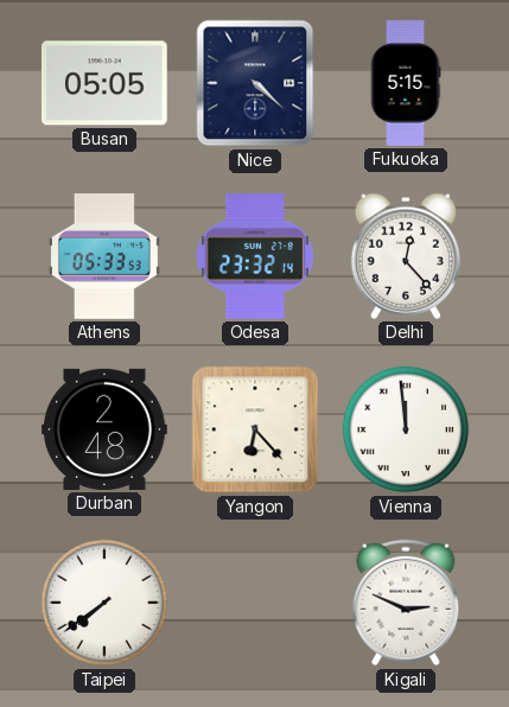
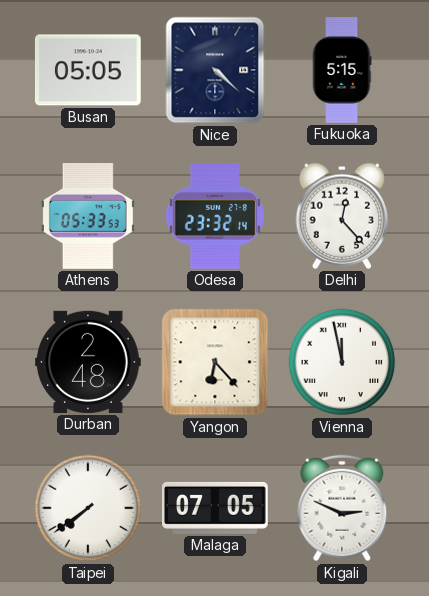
Vienna: 11:59 -> 11:58
Malaga: none -> 07:05
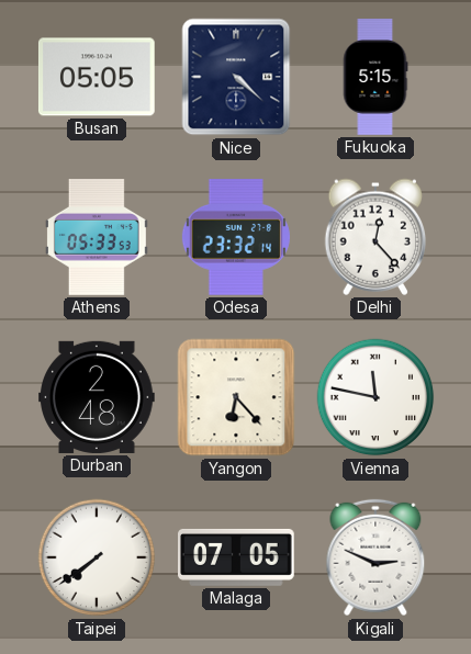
Vienna: 11:58 -> 11:47
